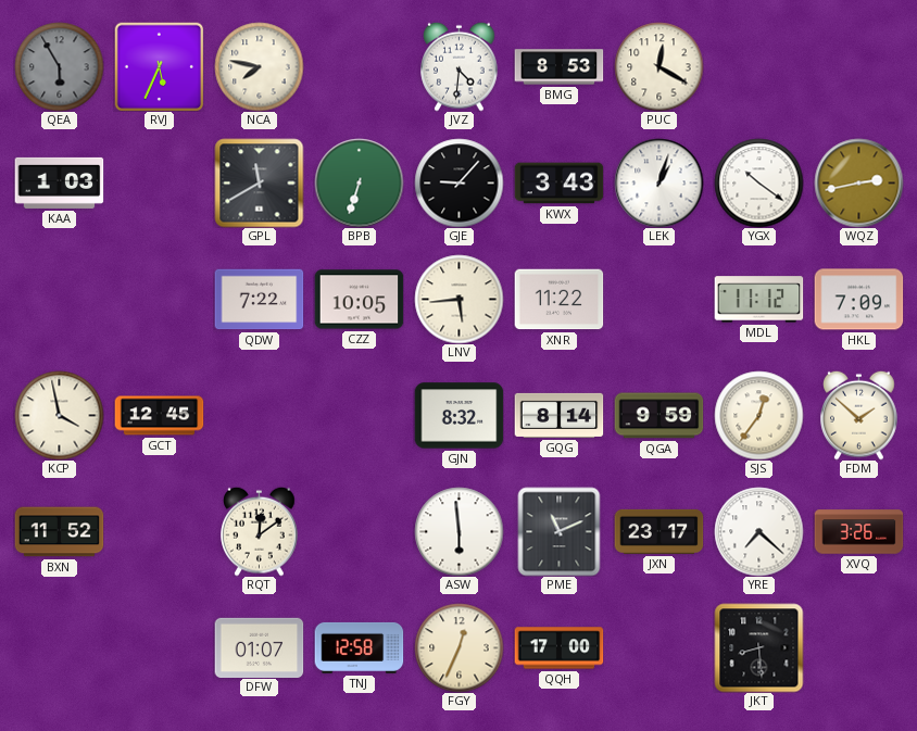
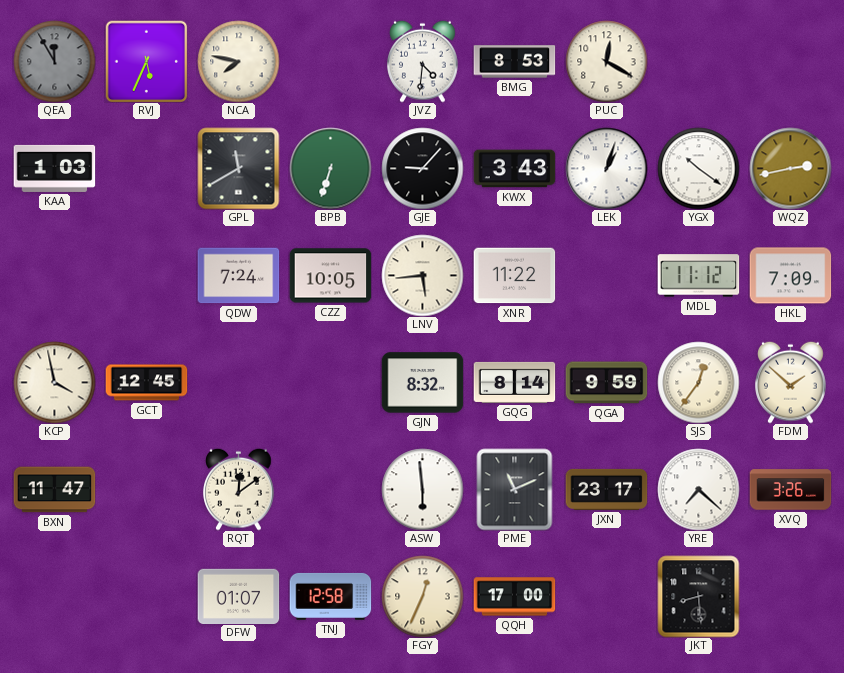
QEA: 5:55 -> 11:55
QDW: 7:22 -> 7:24
BXN: 11:52 -> 11:47
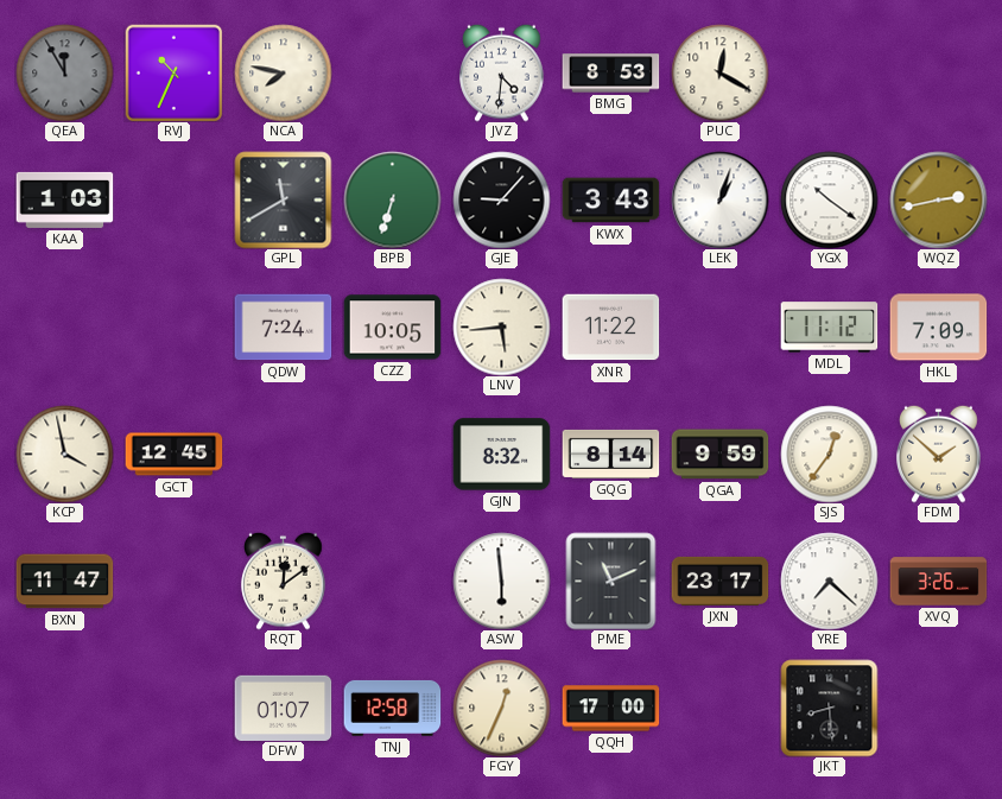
RVJ: 5:34 -> 10:34
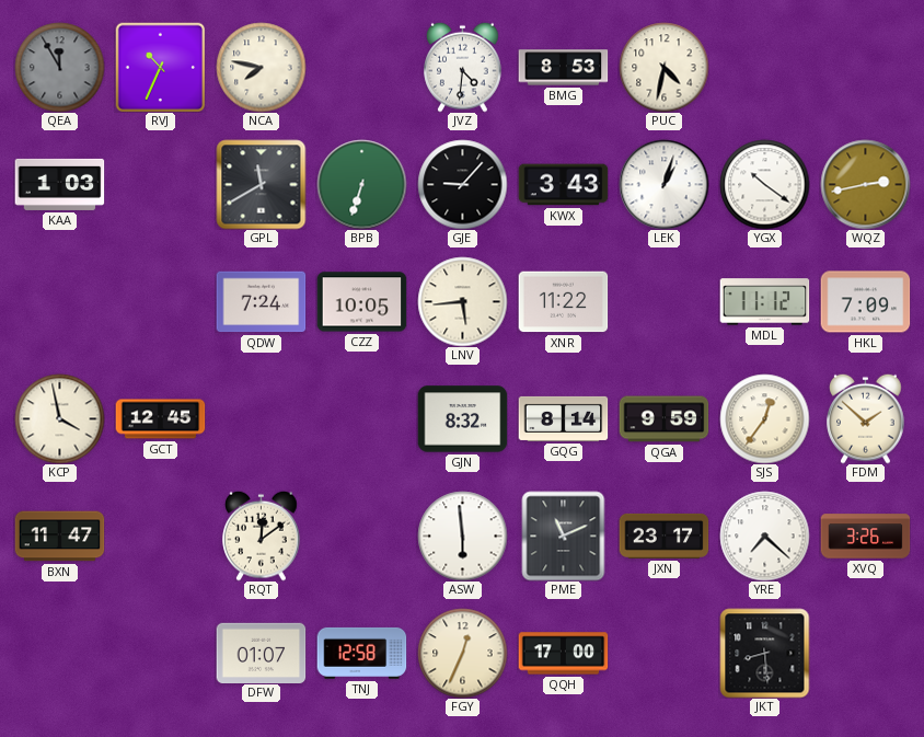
PUC: 12:20 -> 4:32
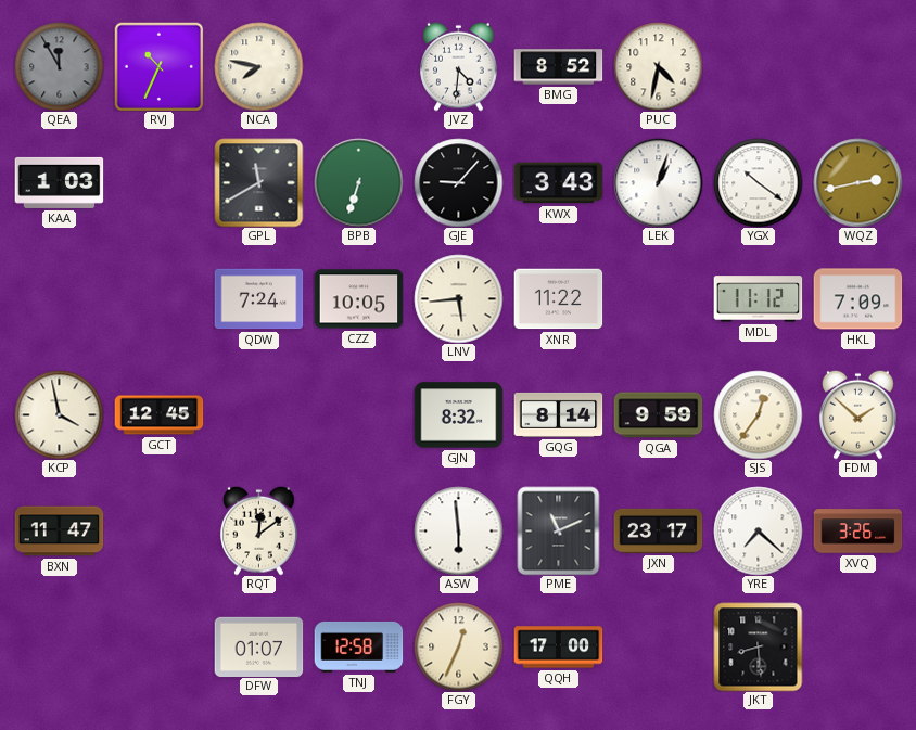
BMG: 8:53 -> 8:52
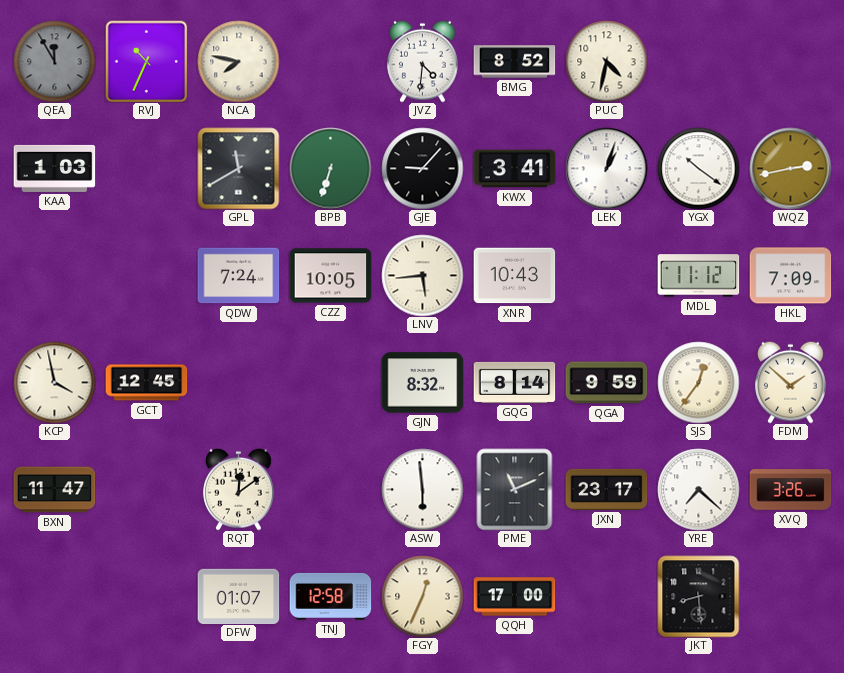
KWX: 3:43 -> 3:41
XNR: 11:22 -> 10:43
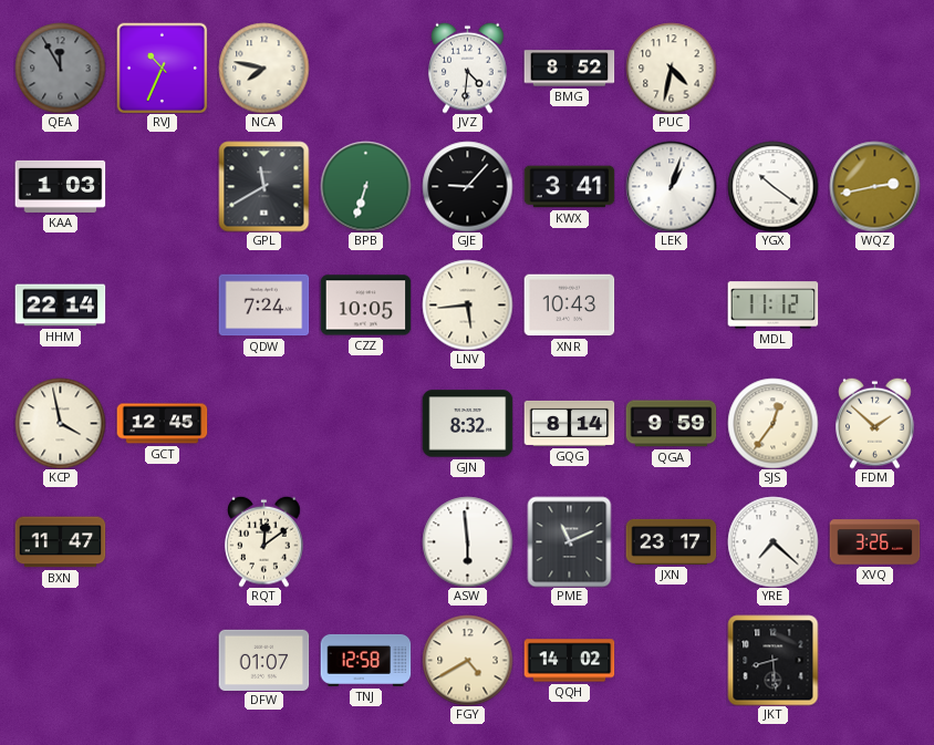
HHM: none -> 22:14
HKL: 7:09 -> none
FGY: 12:34 -> 4:40
QQH: 17:00 -> 14:02
